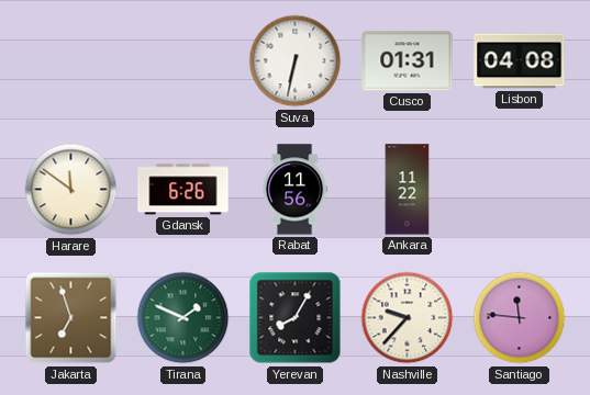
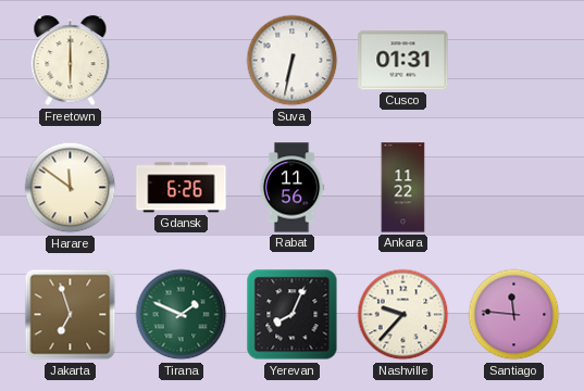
Freetown: none -> 6:00
Lisbon: 04:08 -> none
Yerevan: 8:05 -> 8:04
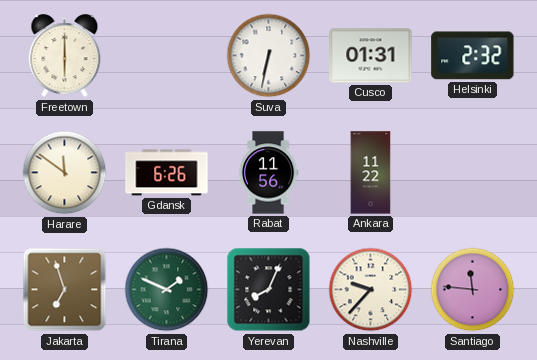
Helsinki: none -> 2:32
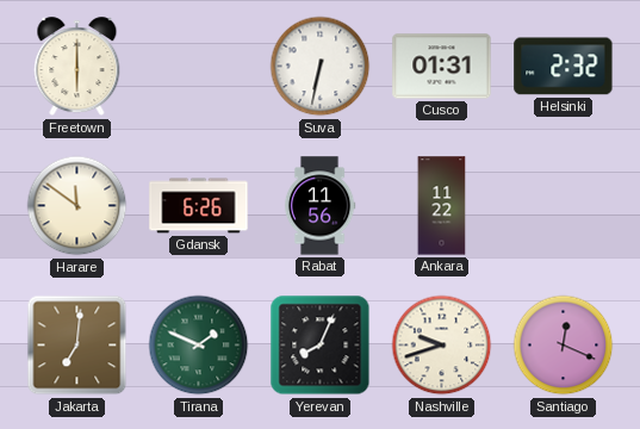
Jakarta: 6:57 -> 7:01
Nashville: 9:37 -> 9:42
Santiago: 11:46 -> 12:19
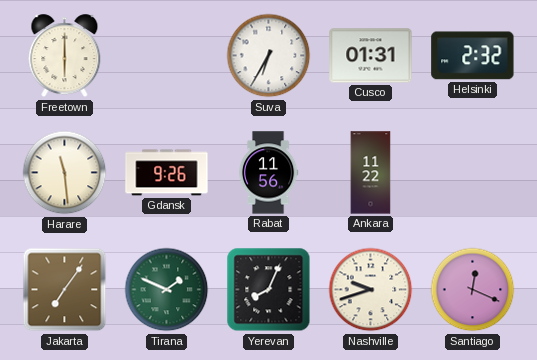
Suva: 6:32 -> 6:35
Harare: 11:51 -> 11:29
Gdansk: 6:26 -> 9:26
Jakarta: 7:01 -> 7:06
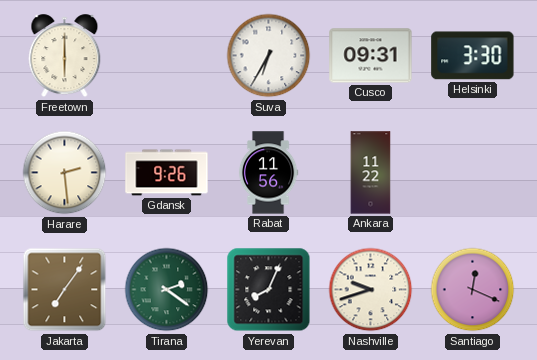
Cusco: 01:31 -> 09:31
Helsinki: 2:32 -> 3:30
Harare: 11:29 -> 2:29
Tirana: 1:49 -> 2:21
